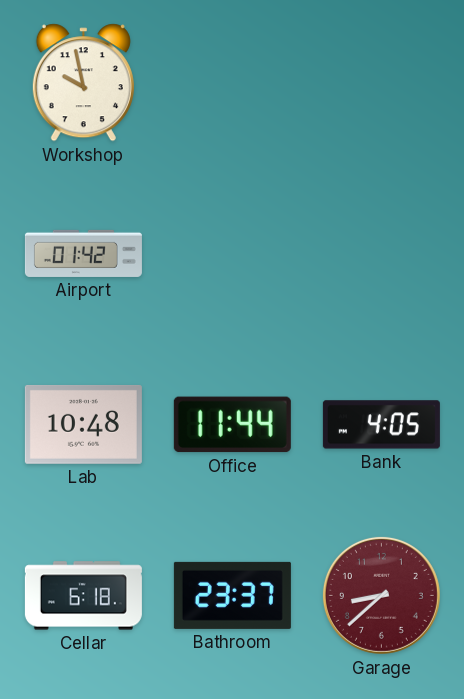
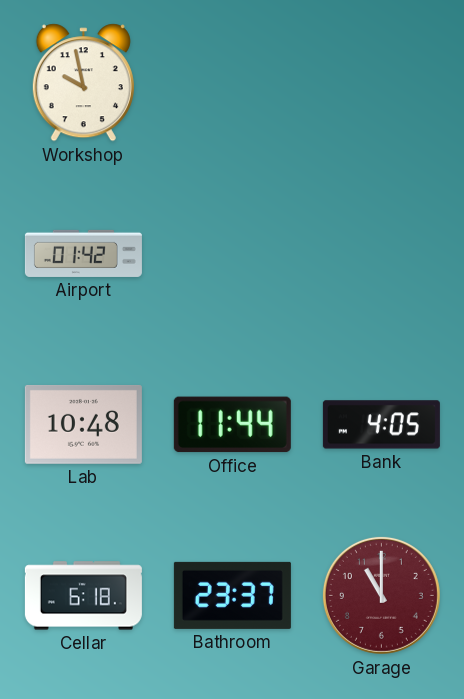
Garage: 8:38 -> 11:00
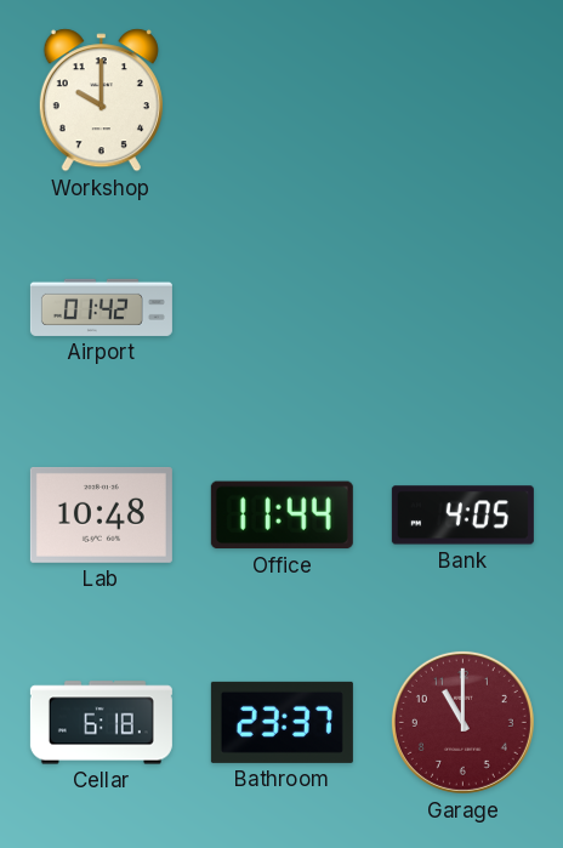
Workshop: 9:58 -> 10:00
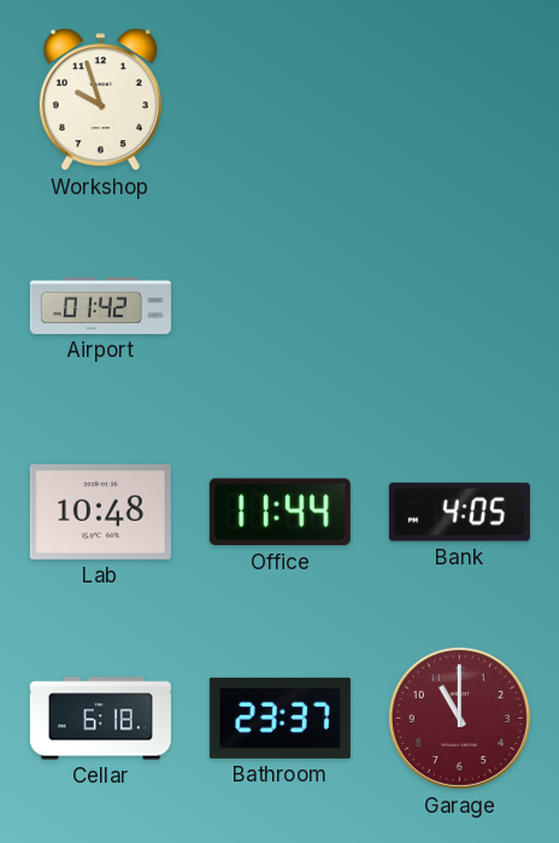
Workshop: 10:00 -> 9:57
